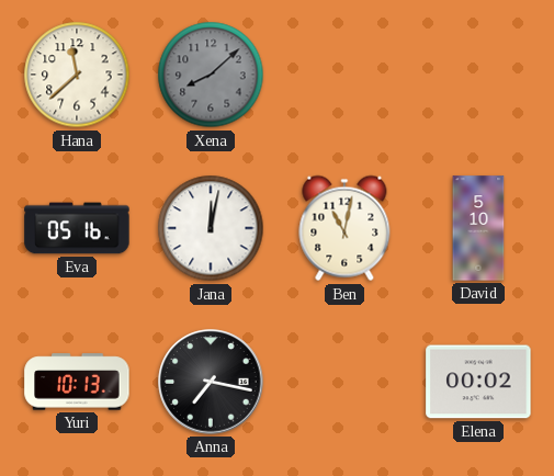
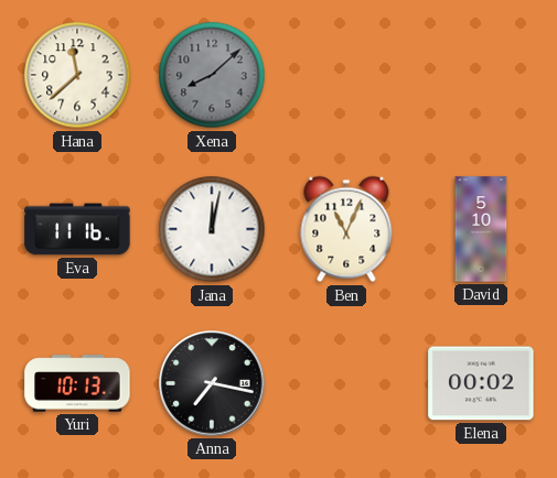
Eva: 05:16 -> 11:16
Ben: 11:02 -> 11:04
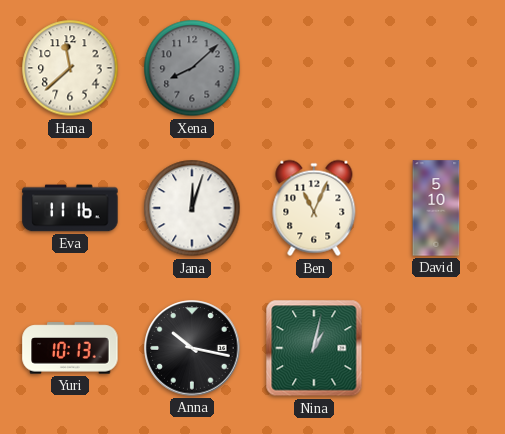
Jana: 12:02 -> 12:03
Anna: 7:17 -> 10:17
Nina: none -> 1:02
Elena: 00:02 -> none
